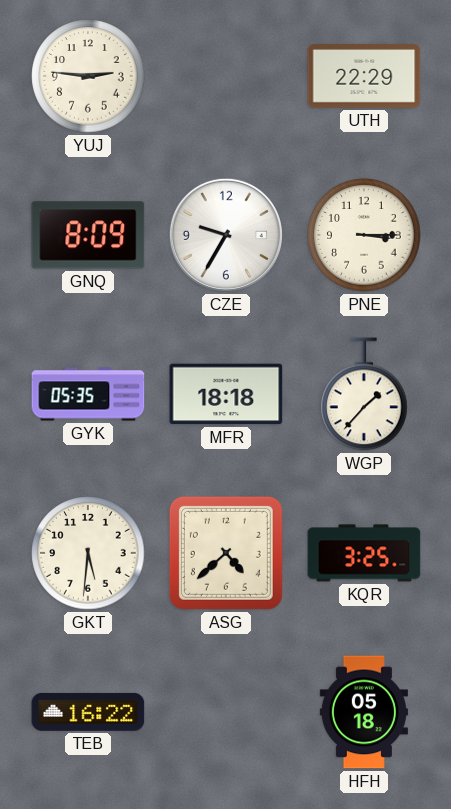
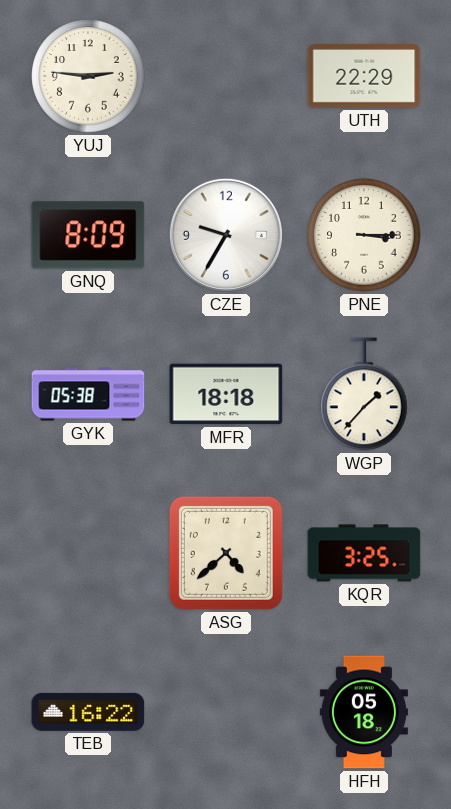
GYK: 05:35 -> 05:38
GKT: 5:31 -> none
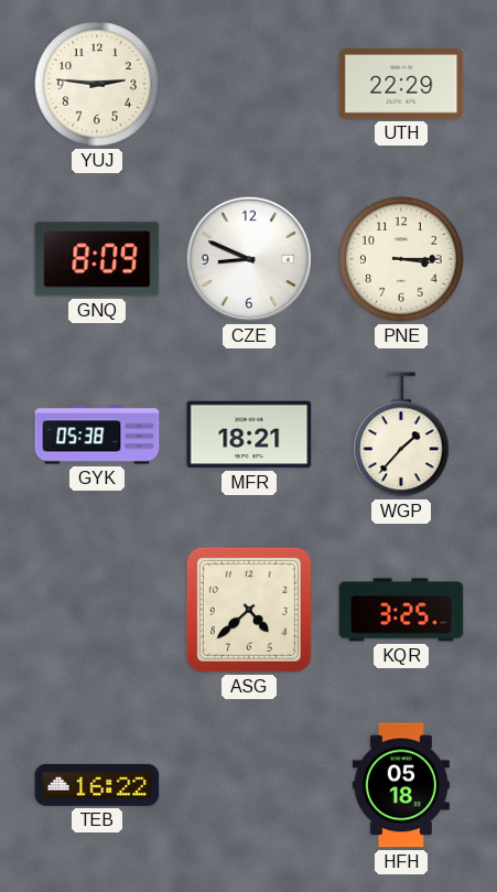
CZE: 9:35 -> 8:49
MFR: 18:18 -> 18:21
